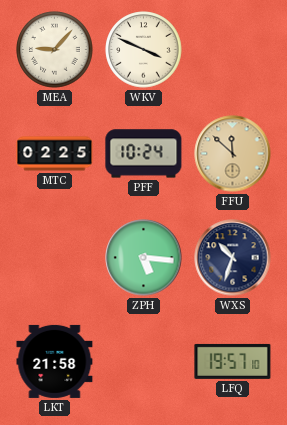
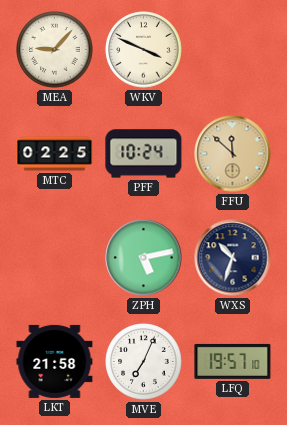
ZPH: 5:16 -> 5:13
MVE: none -> 7:04
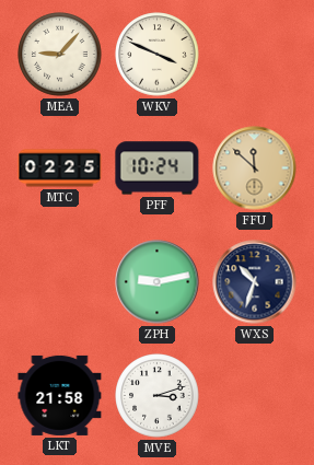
ZPH: 5:13 -> 9:13
MVE: 7:04 -> 3:12
LFQ: 19:57 -> none
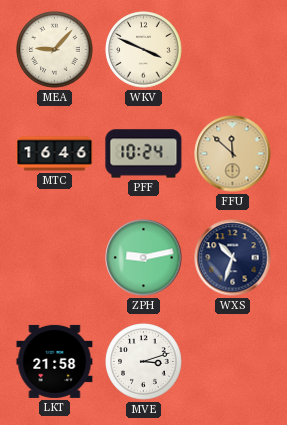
MTC: 02:25 -> 16:46
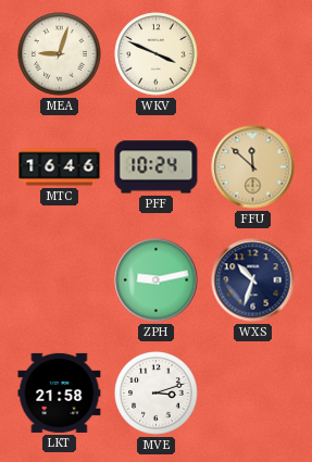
MEA: 9:07 -> 9:03
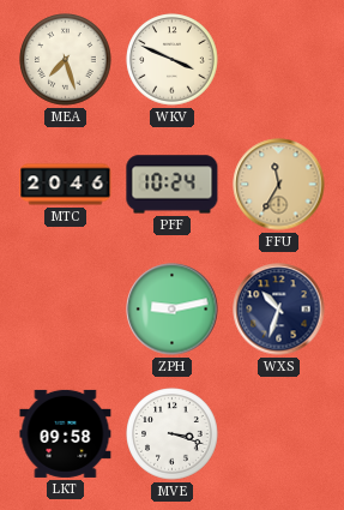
MEA: 9:03 -> 7:27
MTC: 16:46 -> 20:46
FFU: 11:52 -> 11:35
LKT: 21:58 -> 09:58
MVE: 3:12 -> 3:18
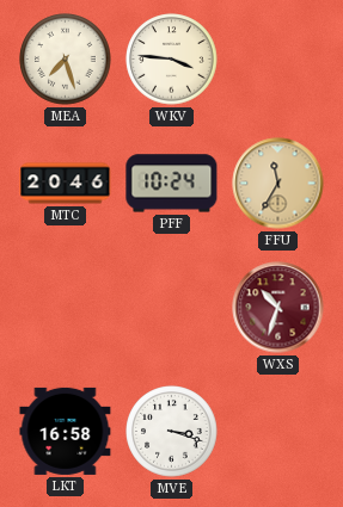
WKV: 3:49 -> 3:46
ZPH: 9:13 -> none
WXS dial: navy -> burgundy
LKT: 09:58 -> 16:58
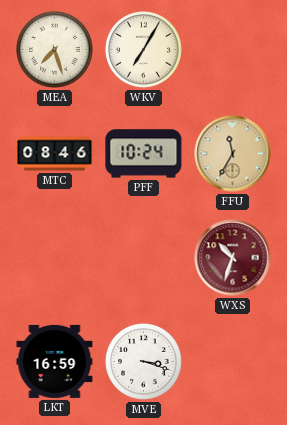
WKV: 3:46 -> 7:05
MTC: 20:46 -> 08:46
LKT: 16:58 -> 16:59
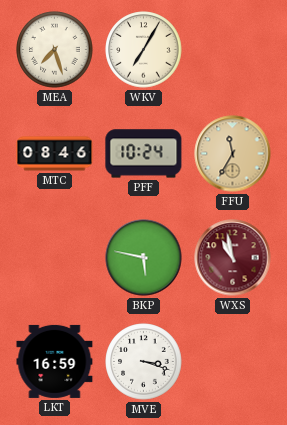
BKP: none -> 5:47
WXS: 10:33 -> 10:58
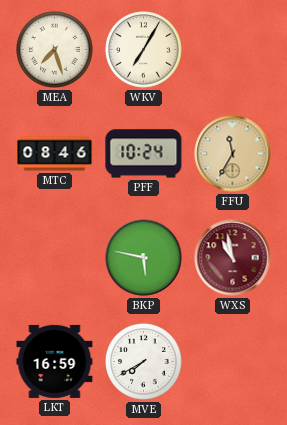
MVE: 3:18 -> 7:40
